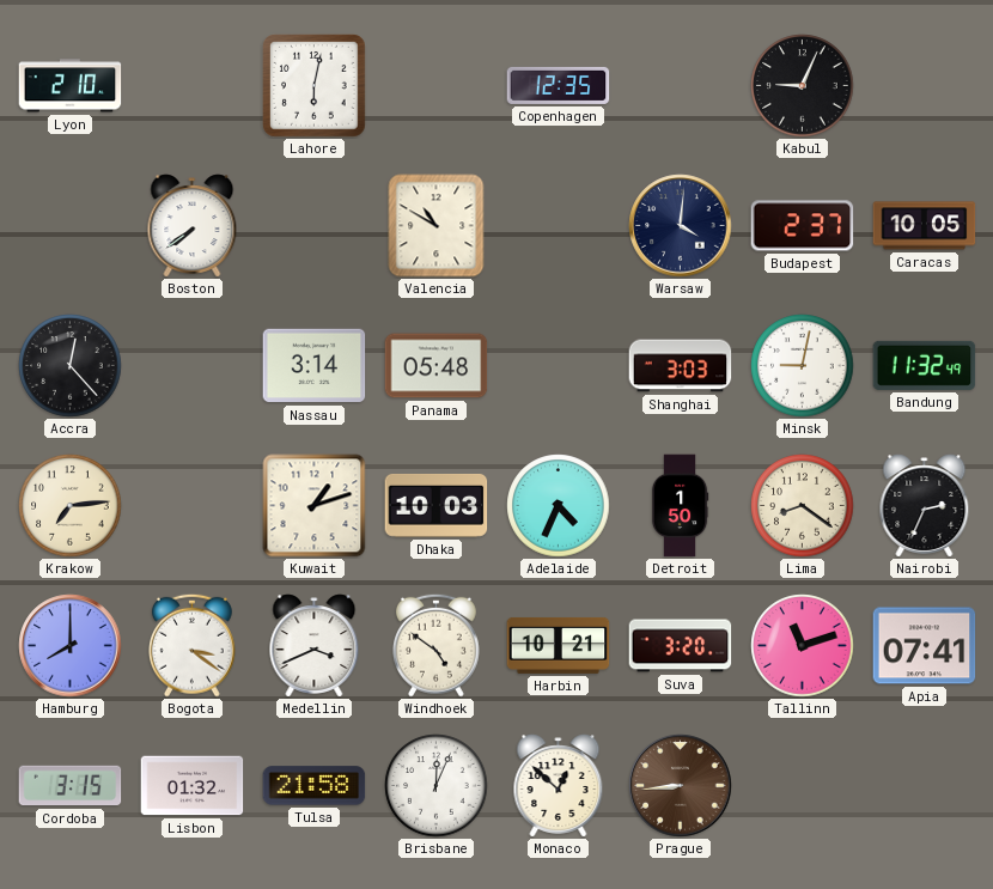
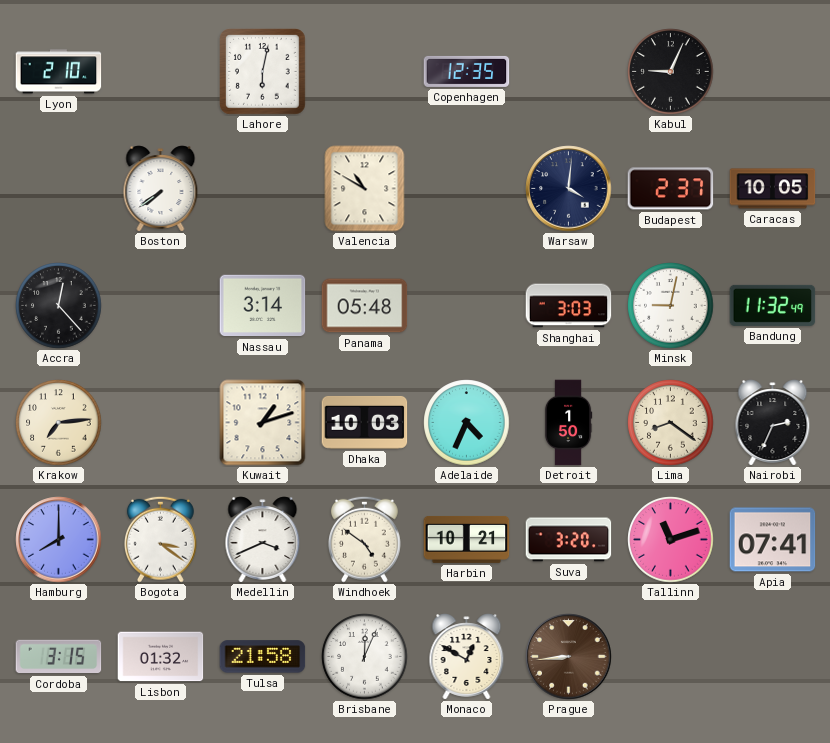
Monaco: 12:52 -> 12:50
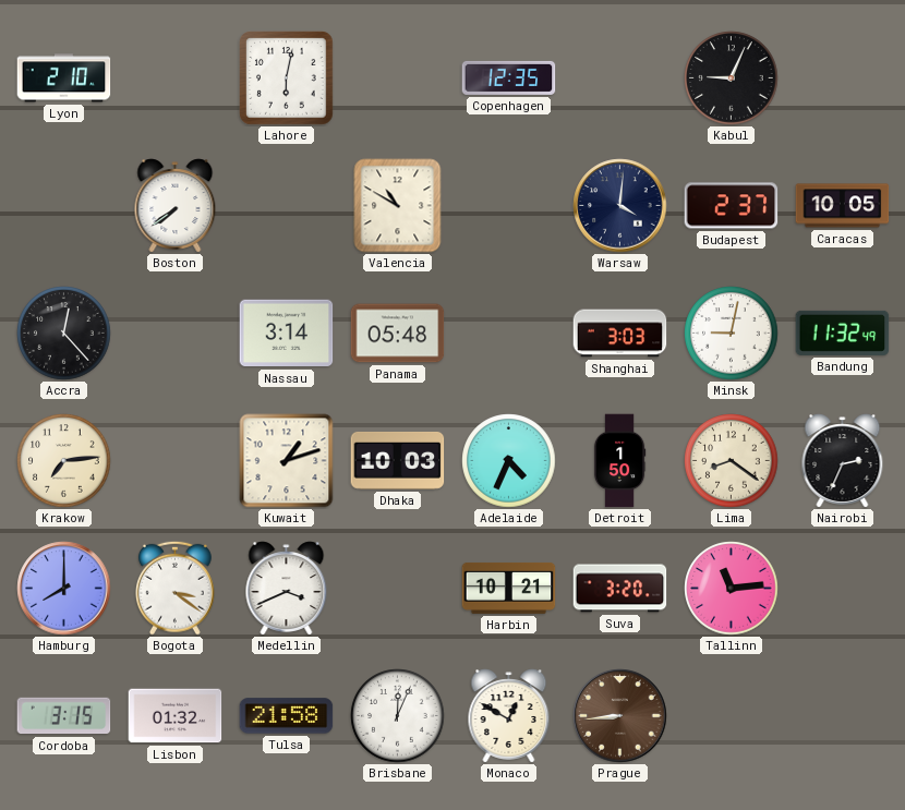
Windhoek: 4:51 -> none
Tallinn: 11:12 -> 11:14
Apia: 07:41 -> none
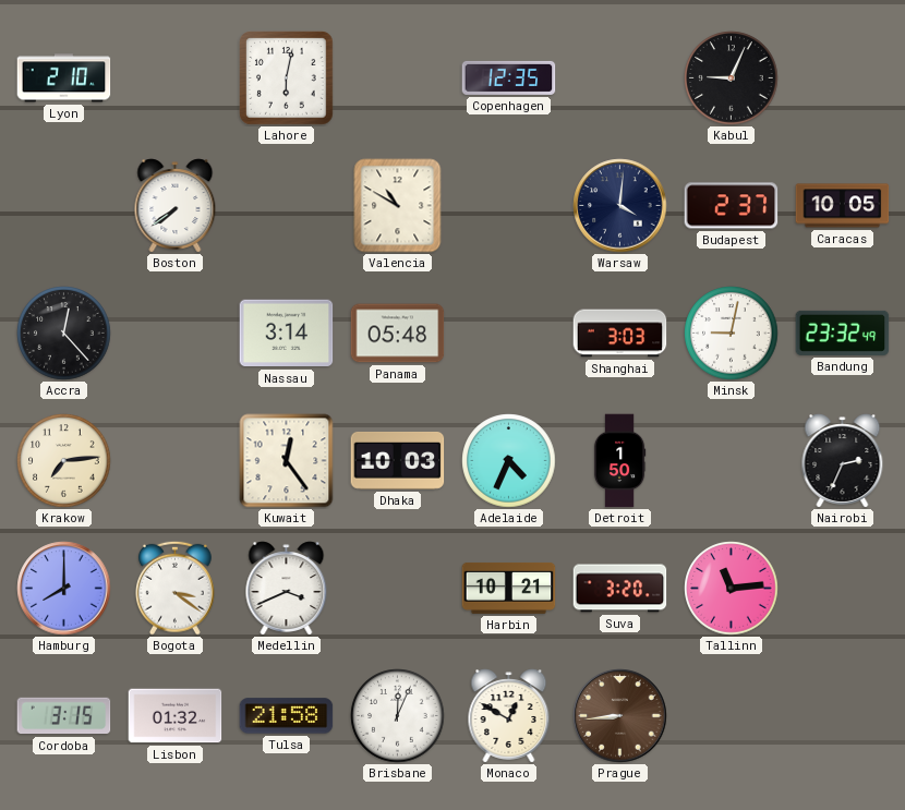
Bandung: 11:32 -> 23:32
Kuwait: 1:12 -> 12:24
Lima: 8:21 -> none
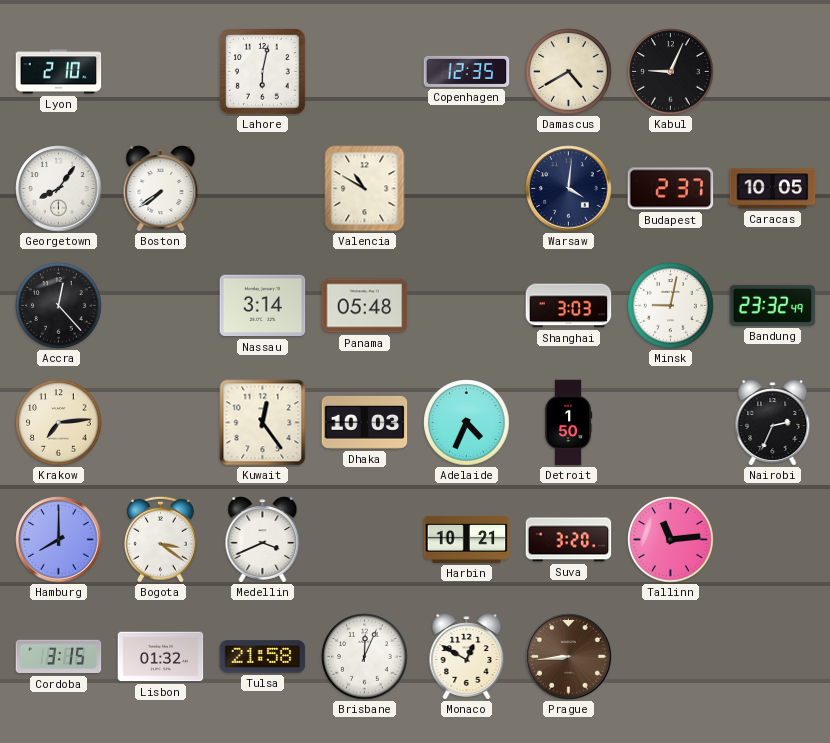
Damascus: none -> 4:40
Georgetown: none -> 8:06
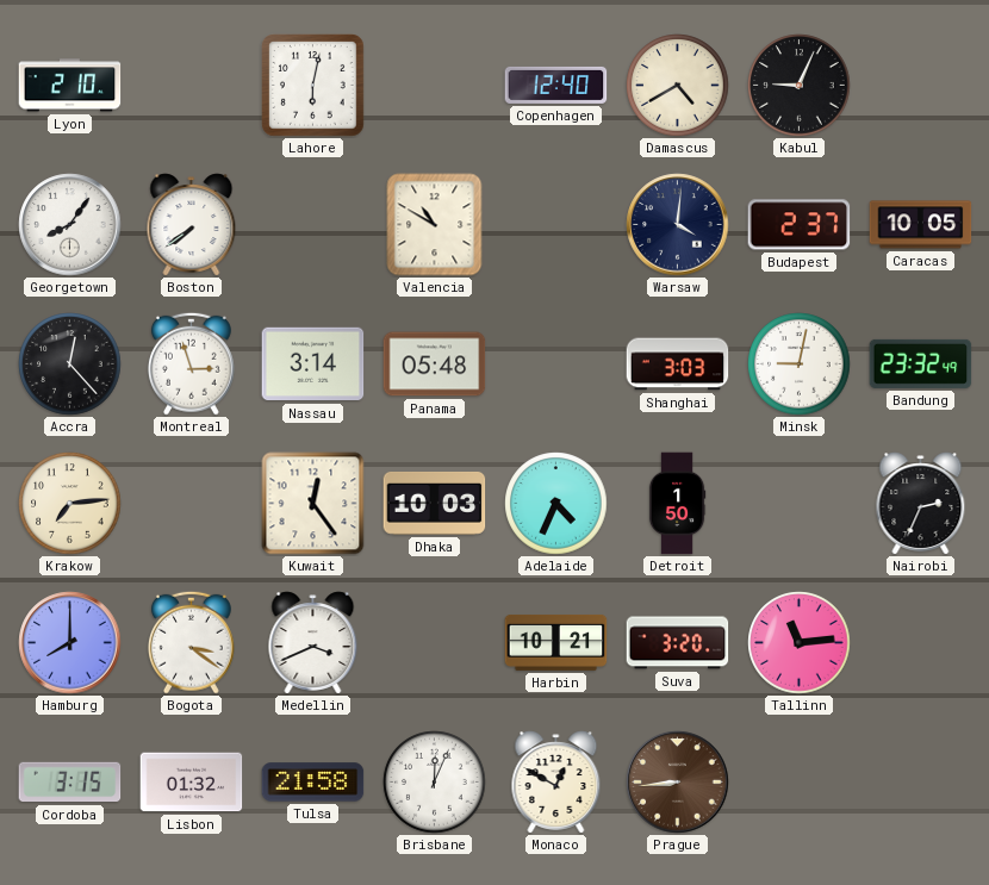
Copenhagen: 12:35 -> 12:40
Montreal: none -> 2:57
